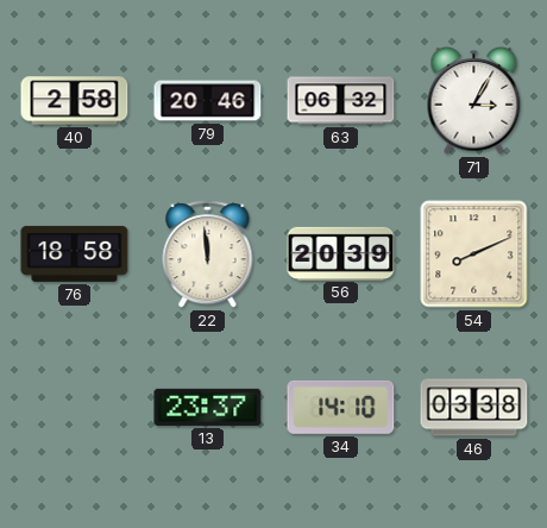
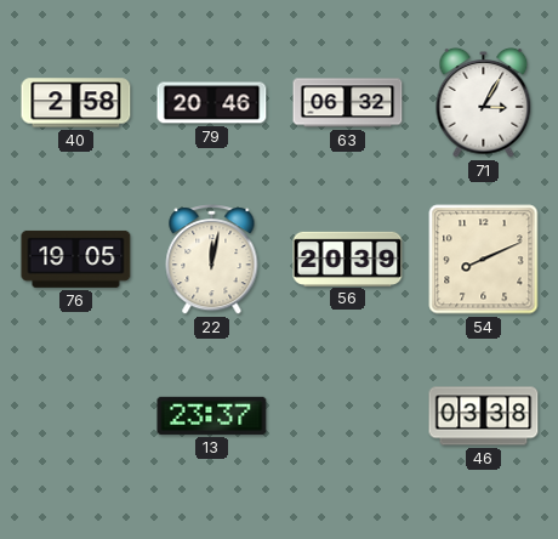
76: 18:58 -> 19:05
22: 11:59 -> 12:02
34: 14:10 -> none
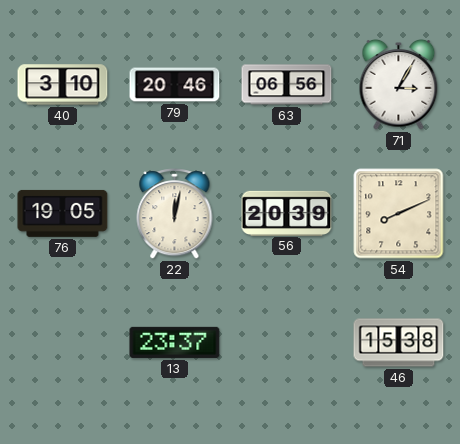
40: 2:58 -> 3:10
63: 06:32 -> 06:56
46: 03:38 -> 15:38
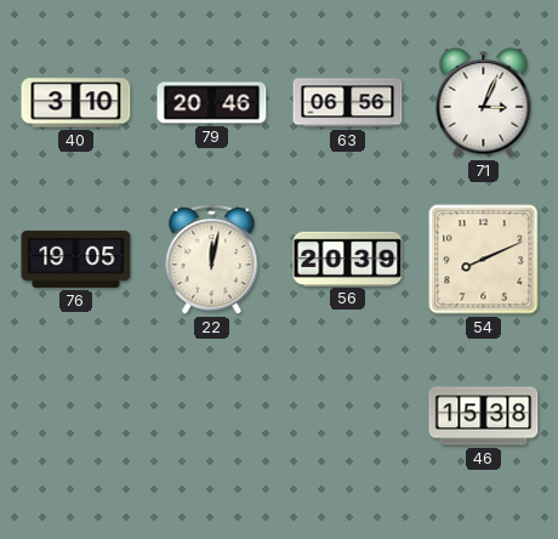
71: 3:05 -> 3:04
13: 23:37 -> none
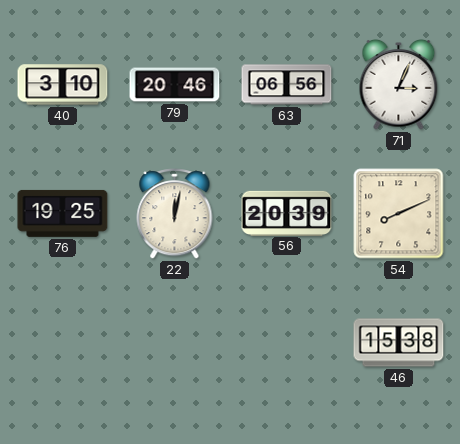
76: 19:05 -> 19:25
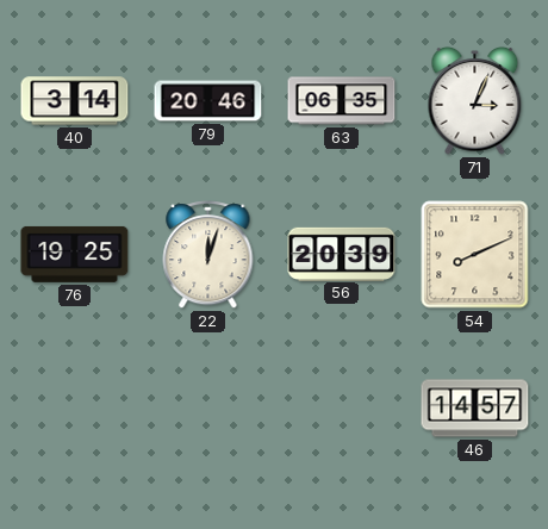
40: 3:10 -> 3:14
63: 06:56 -> 06:35
22: 12:02 -> 12:03
46: 15:38 -> 14:57
